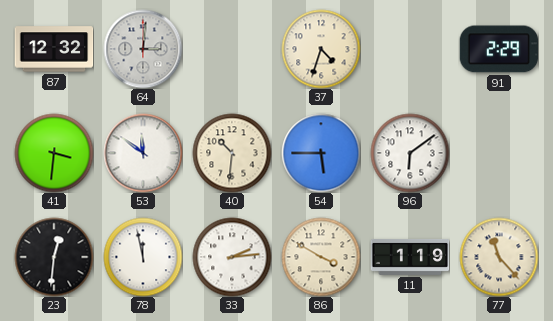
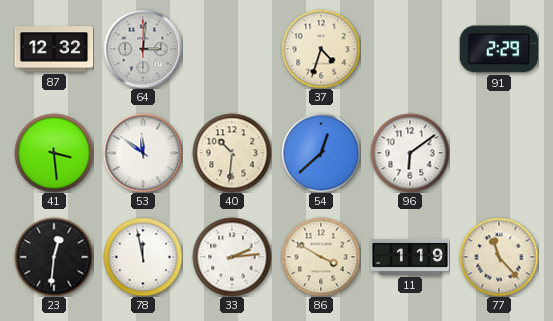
41: 3:31 -> 3:29
54: 5:45 -> 12:38
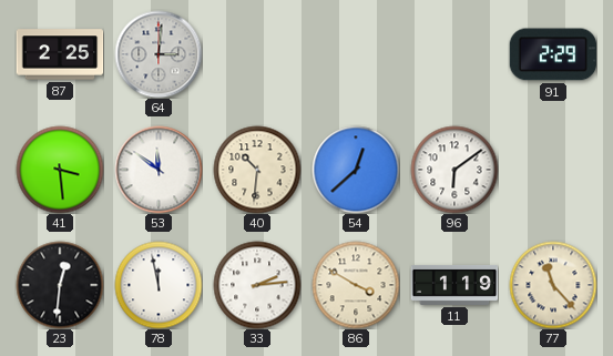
87: 12:32 -> 2:25
37: 4:33 -> none
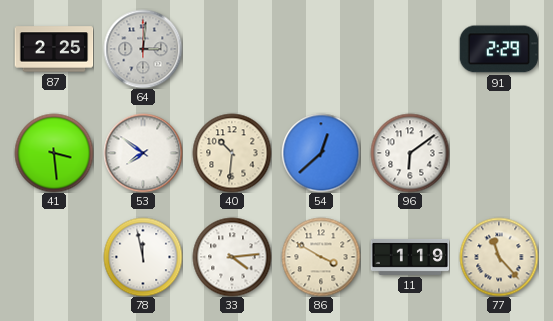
53: 11:51 -> 7:51
23: 12:31 -> none
33: 2:14 -> 4:14
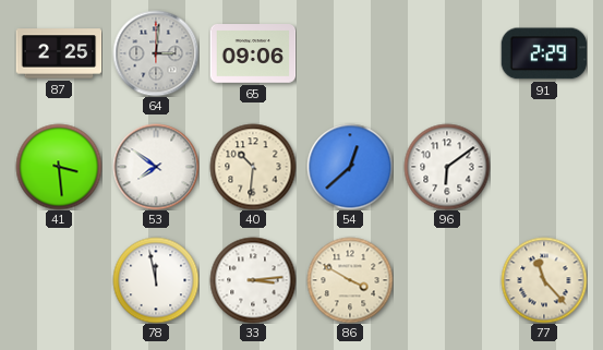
65: none -> 09:06
33: 4:14 -> 3:14
11: 1:19 -> none
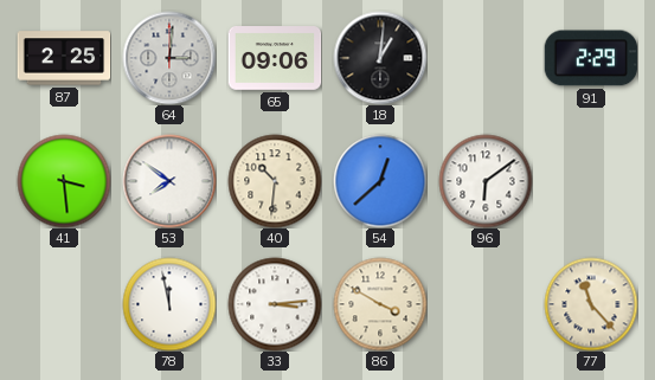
18: none -> 1:01
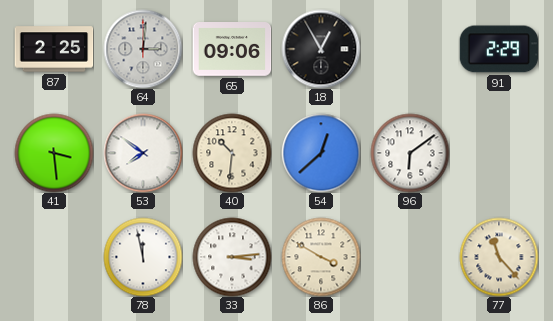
18: 1:01 -> 12:55
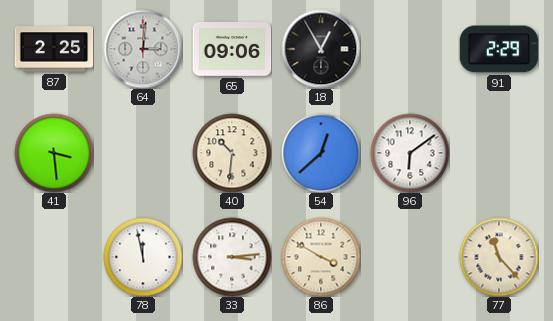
53: 7:51 -> none
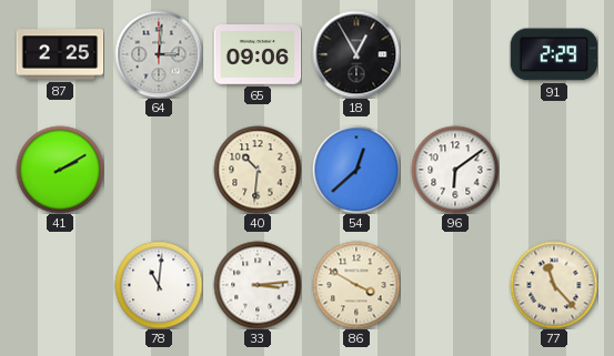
41: 3:29 -> 2:10
78: 11:58 -> 11:01
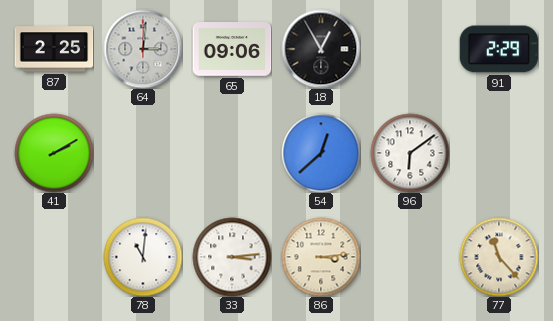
40: 10:31 -> none
86: 3:50 -> 3:14
